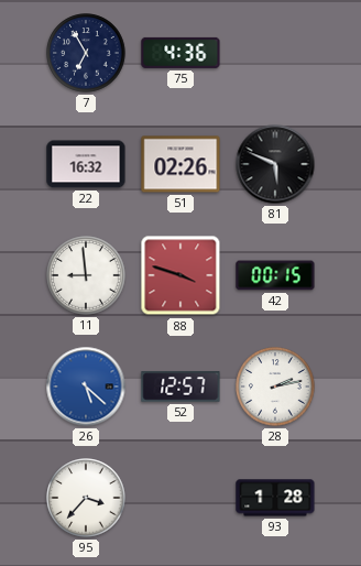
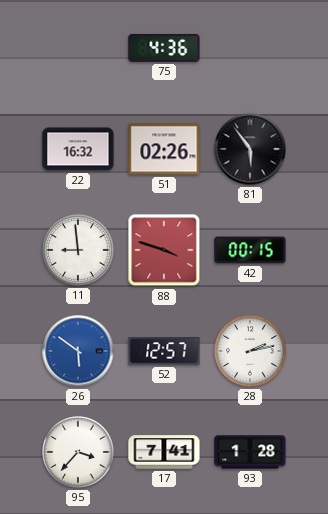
7: 6:55 -> none
81: 5:49 -> 5:54
26: 5:22 -> 5:51
17: none -> 7:41
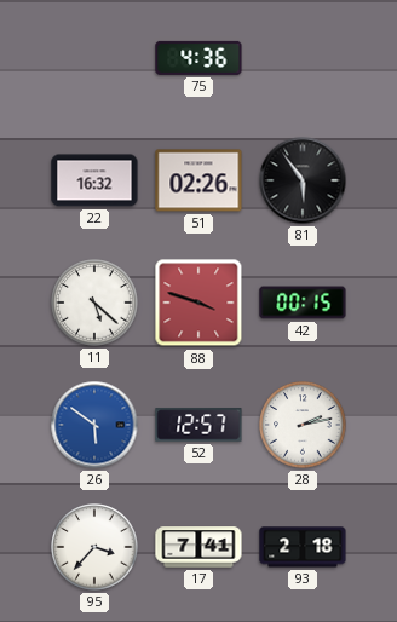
11: 8:59 -> 5:22
93: 1:28 -> 2:18
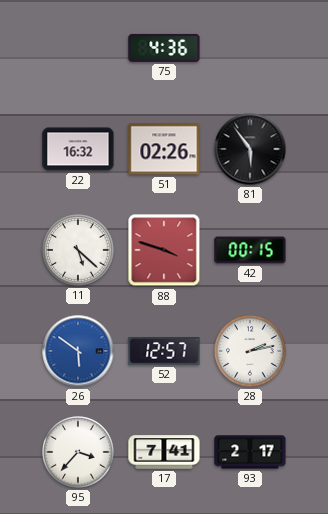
93: 2:18 -> 2:17
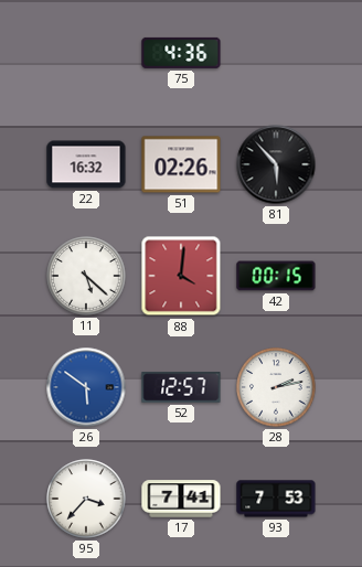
81: 5:54 -> 5:53
88: 3:48 -> 4:01
93: 2:17 -> 7:53
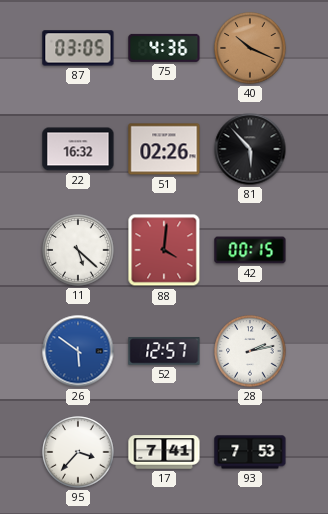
87: none -> 03:05
40: none -> 10:19
